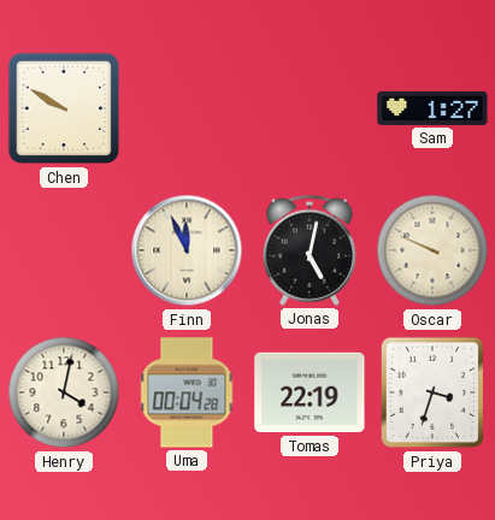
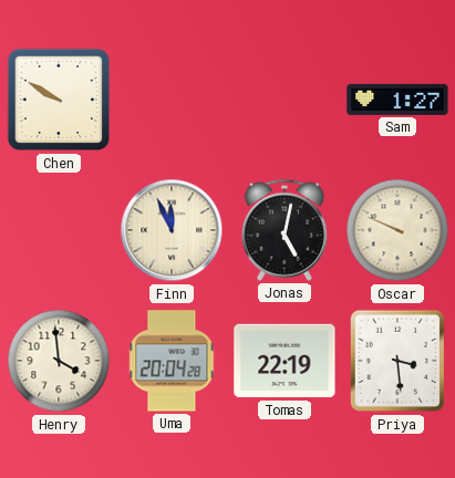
Henry: 4:02 -> 3:59
Uma: 00:04 -> 20:04
Priya: 3:33 -> 3:29
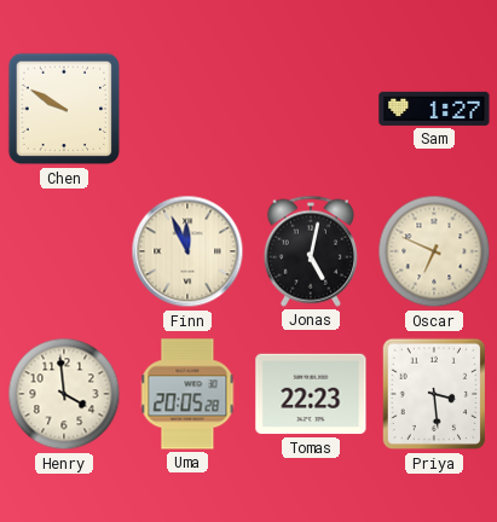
Oscar: 9:49 -> 6:49
Uma: 20:04 -> 20:05
Tomas: 22:19 -> 22:23
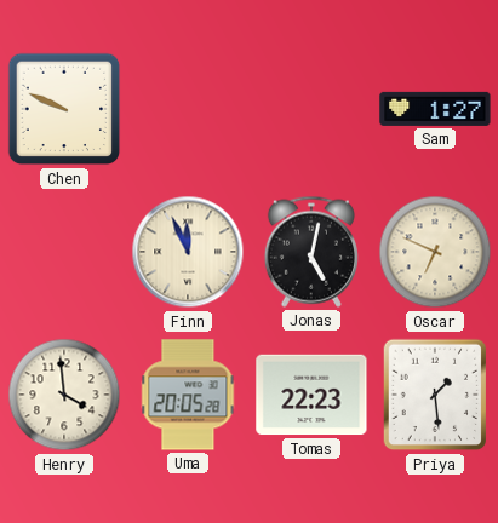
Chen: 9:50 -> 9:49
Priya: 3:29 -> 1:29
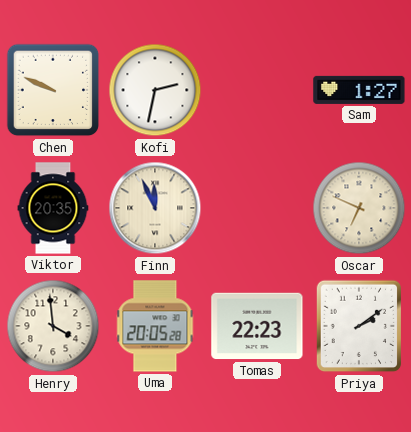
Kofi: none -> 2:32
Viktor: none -> 20:35
Jonas: 5:02 -> none
Priya: 1:29 -> 2:09
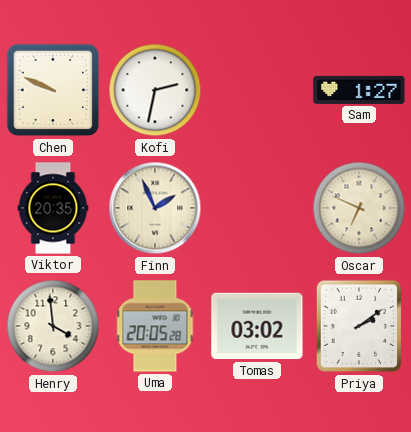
Finn: 11:56 -> 1:56
Tomas: 22:23 -> 03:02
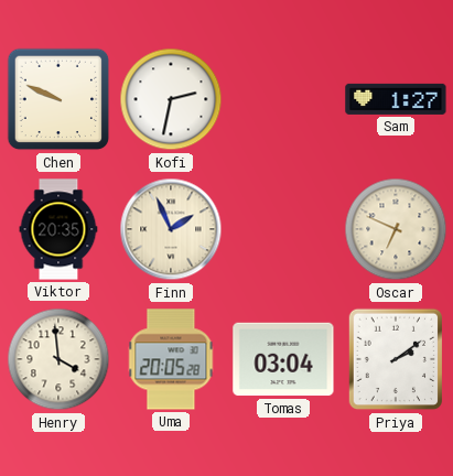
Tomas: 03:02 -> 03:04
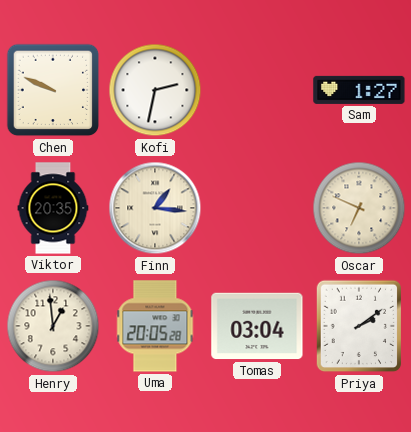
Finn: 1:56 -> 1:16
Henry: 3:59 -> 12:59
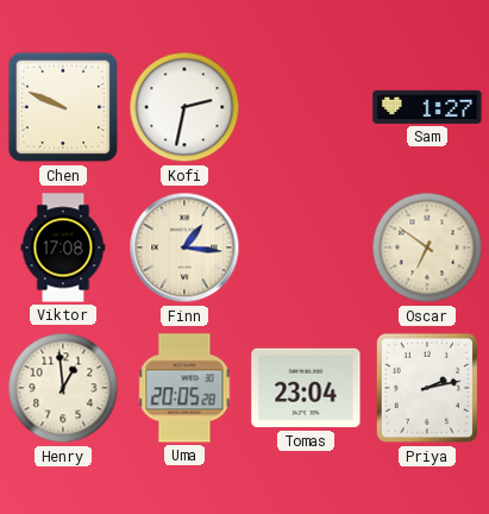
Viktor: 20:35 -> 17:08
Oscar: 6:49 -> 6:51
Tomas: 03:04 -> 23:04
Priya: 2:09 -> 2:13
